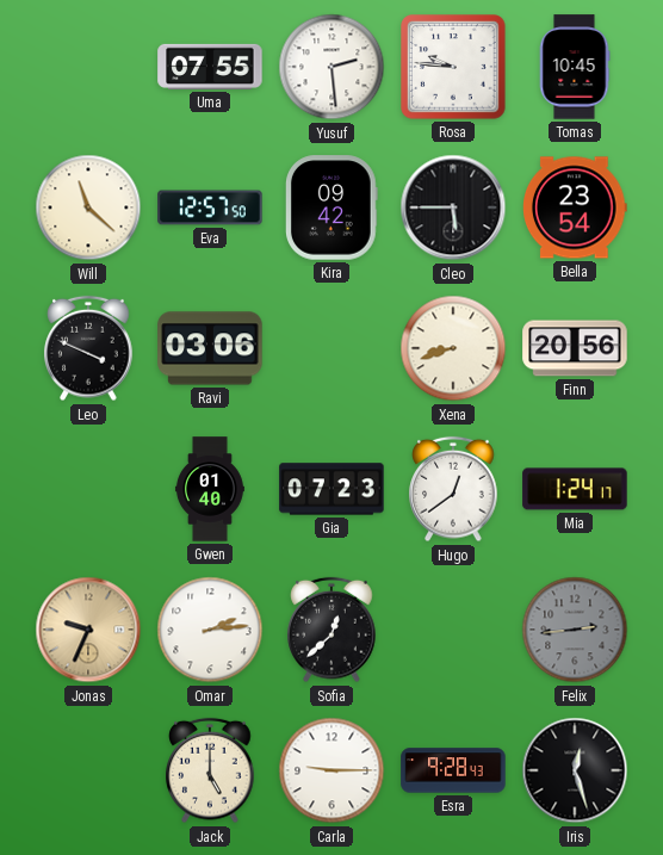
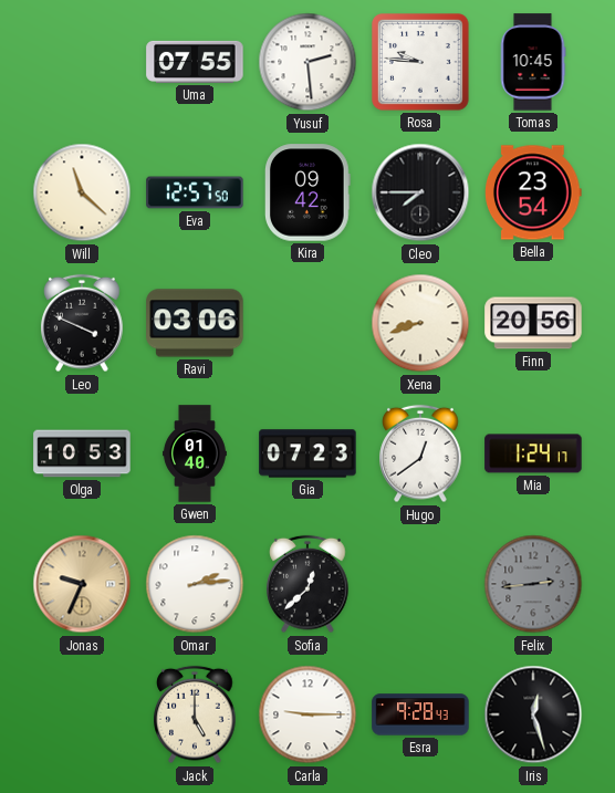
Cleo: 5:45 -> 7:45
Olga: none -> 10:53
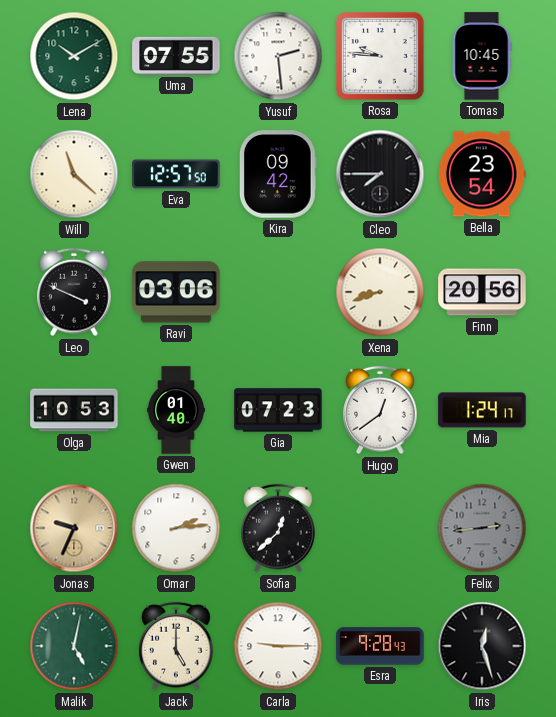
Lena: none -> 10:10
Malik: none -> 5:02
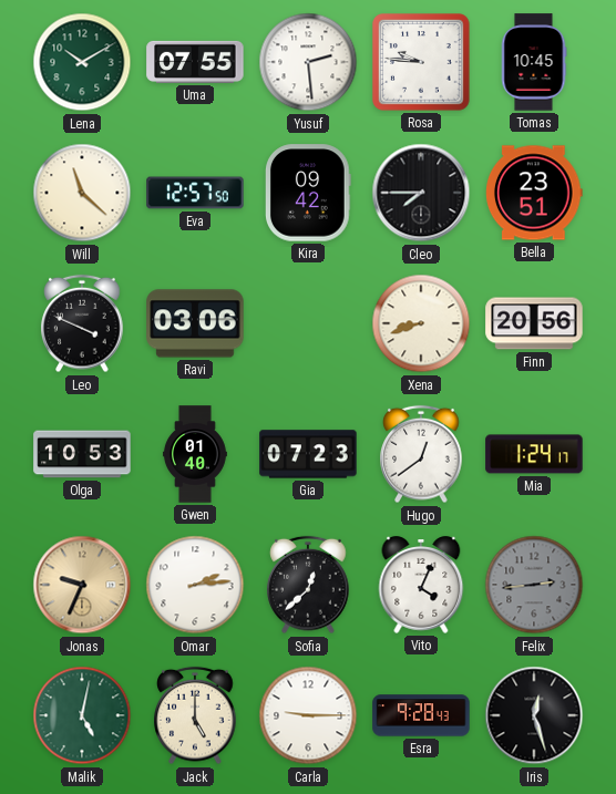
Bella: 23:54 -> 23:51
Vito: none -> 4:04
